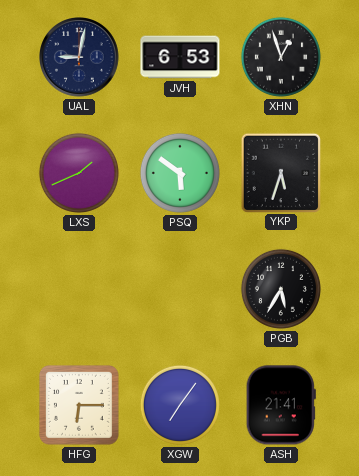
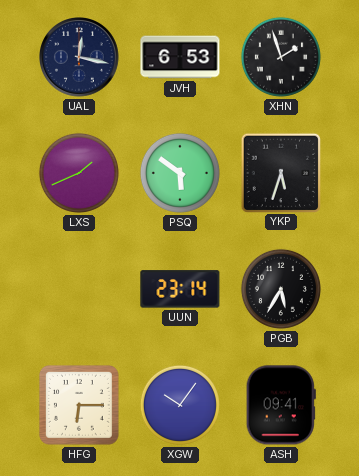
UAL: 9:02 -> 12:17
XHN: 12:57 -> 1:57
UUN: none -> 23:14
XGW: 7:06 -> 10:06
ASH: 21:41 -> 09:41
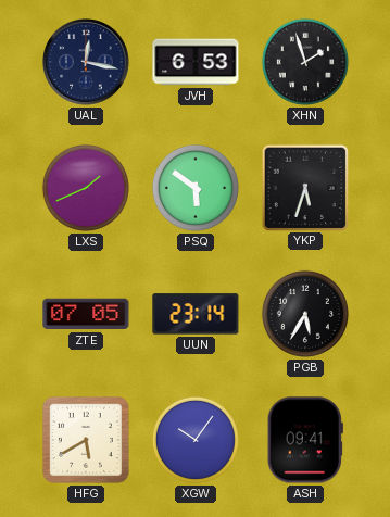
ZTE: none -> 07:05
HFG: 6:15 -> 5:40
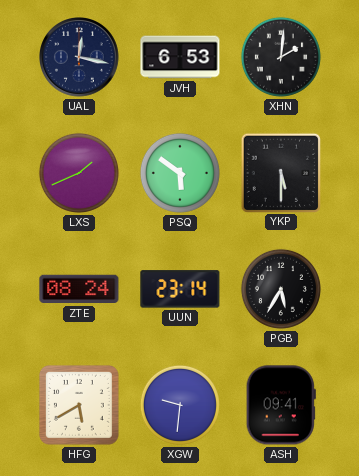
XHN: 1:57 -> 2:01
YKP: 5:33 -> 5:30
ZTE: 07:05 -> 08:24
XGW: 10:06 -> 9:31
